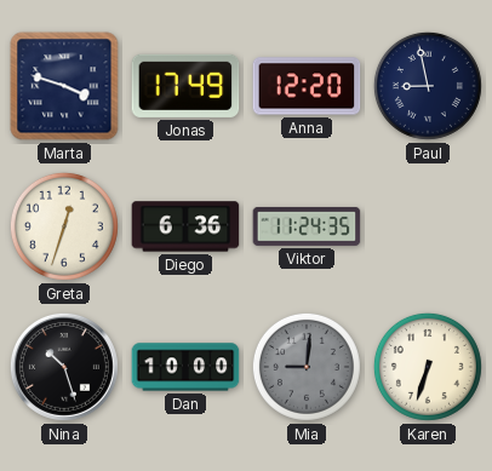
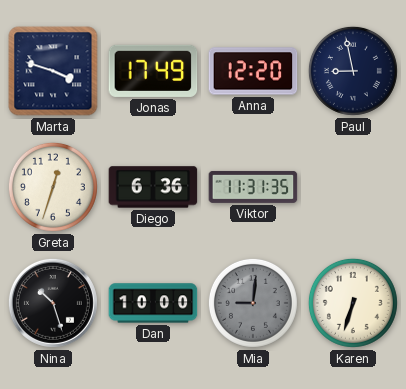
Viktor: 11:24 -> 11:31
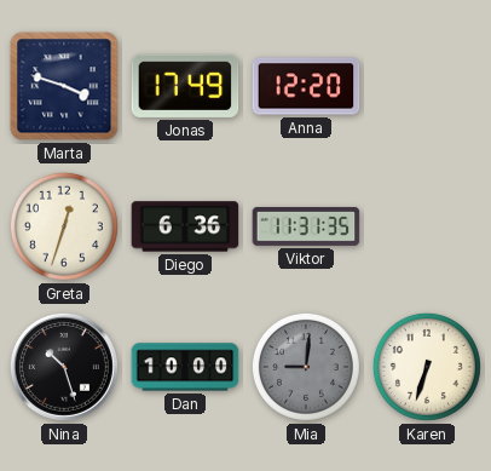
Paul: 8:58 -> none
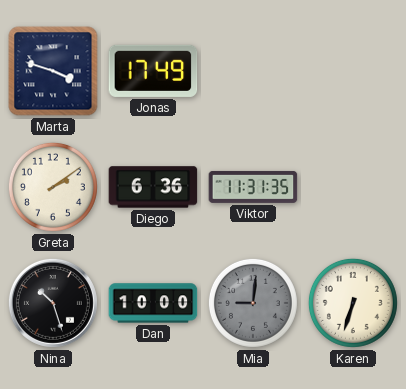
Anna: 12:20 -> none
Greta: 12:33 -> 2:09
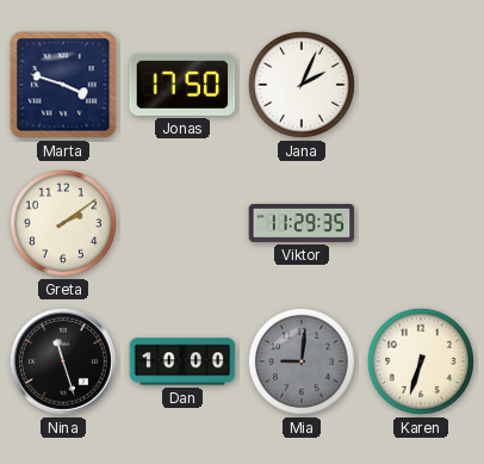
Jonas: 17:49 -> 17:50
Jana: none -> 2:04
Diego: 6:36 -> none
Viktor: 11:31 -> 11:29
Nina: 10:27 -> 11:27
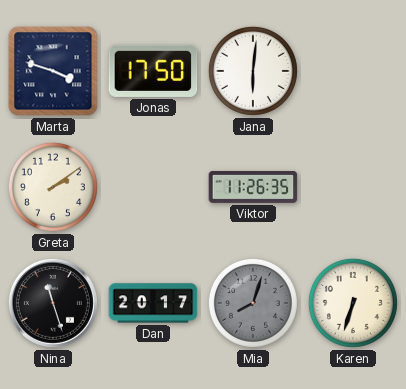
Jana: 2:04 -> 6:01
Viktor: 11:29 -> 11:26
Dan: 10:00 -> 20:17
Mia: 9:01 -> 8:03
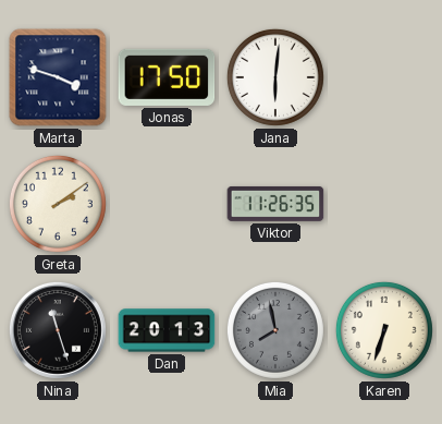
Dan: 20:17 -> 20:13
Mia: 8:03 -> 7:58
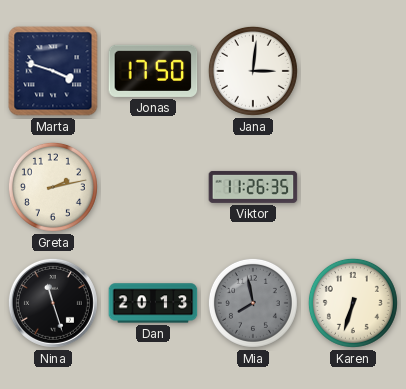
Jana: 6:01 -> 3:01
Greta: 2:09 -> 2:13
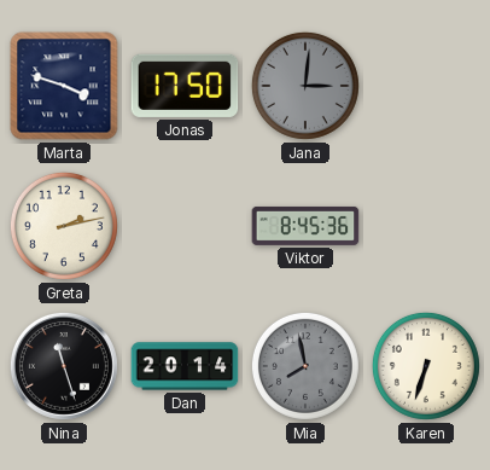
Jana dial: white -> grey
Viktor: 11:26 -> 8:45
Dan: 20:13 -> 20:14
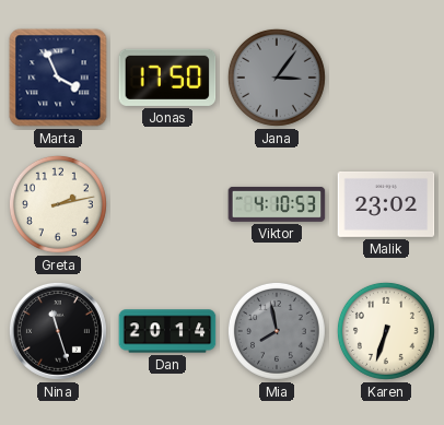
Marta: 3:48 -> 3:56
Jana: 3:01 -> 3:06
Viktor: 8:45 -> 4:10
Malik: none -> 23:02
